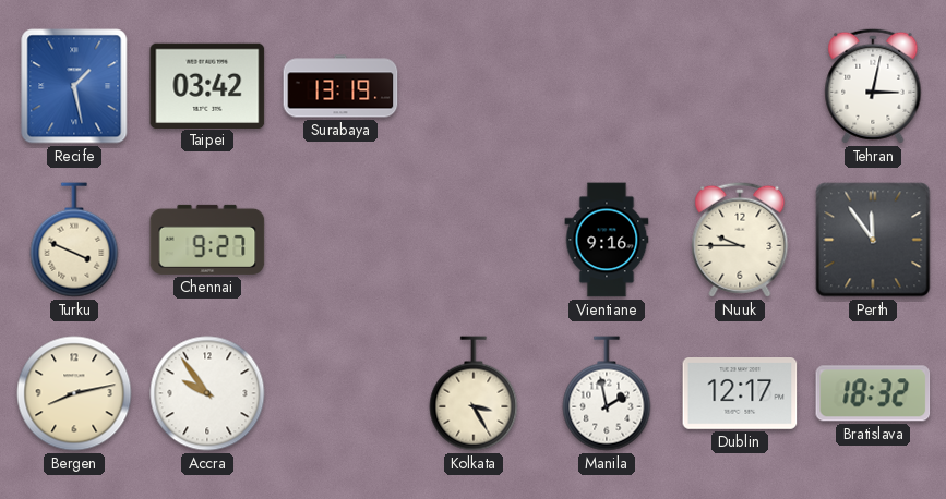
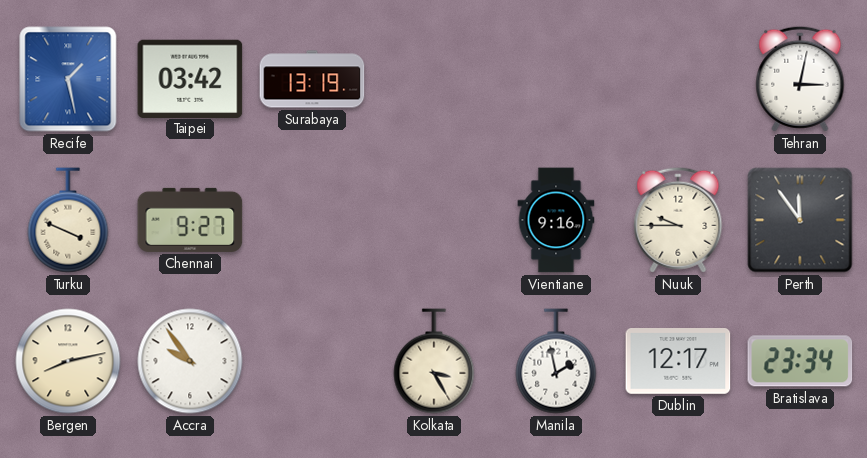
Bratislava: 18:32 -> 23:34
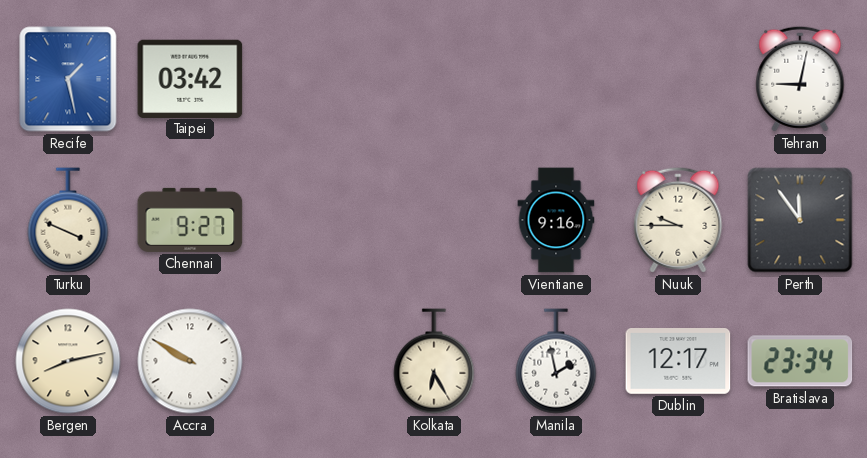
Surabaya: 13:19 -> none
Tehran: 3:02 -> 9:02
Accra: 9:54 -> 9:50
Kolkata: 3:25 -> 6:25
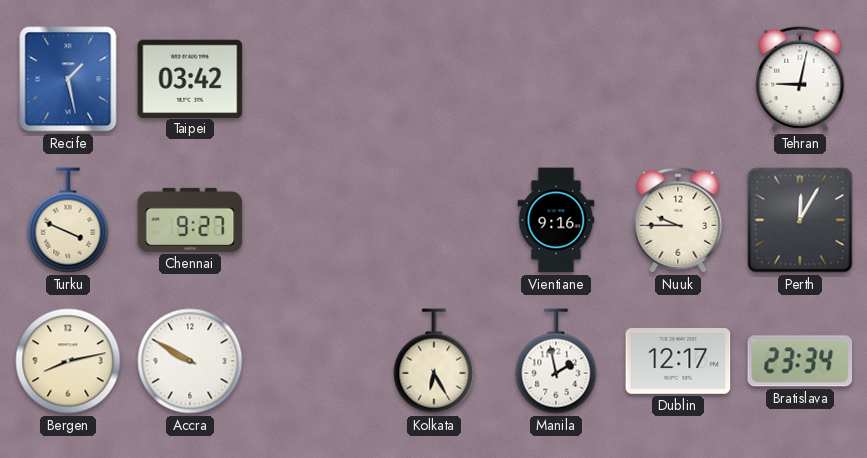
Perth: 11:54 -> 12:05
